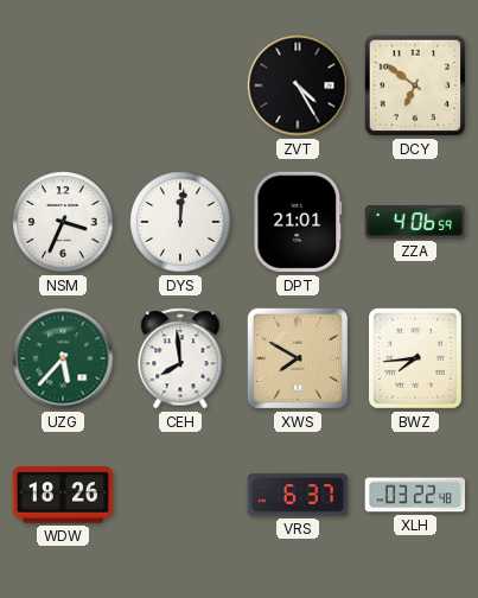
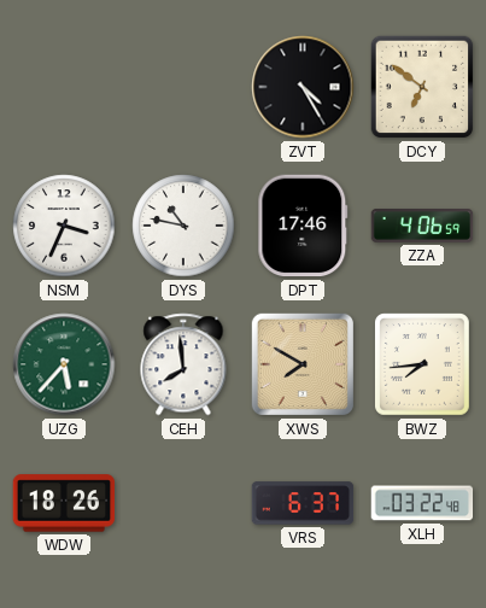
DYS: 12:01 -> 10:47
DPT: 21:01 -> 17:46
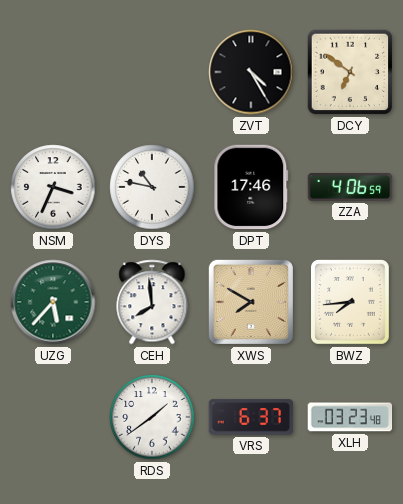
WDW: 18:26 -> none
RDS: none -> 1:39
XLH: 03:22 -> 03:23
